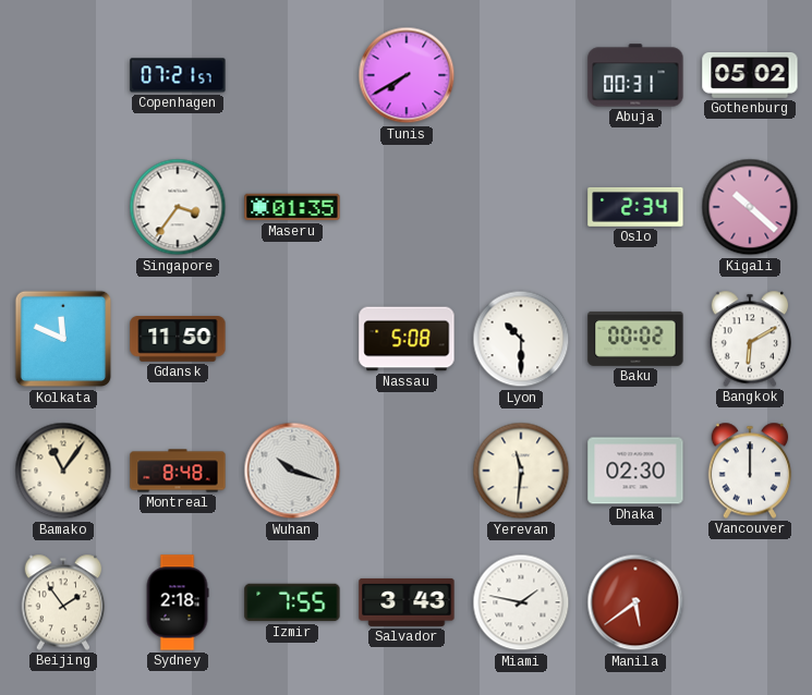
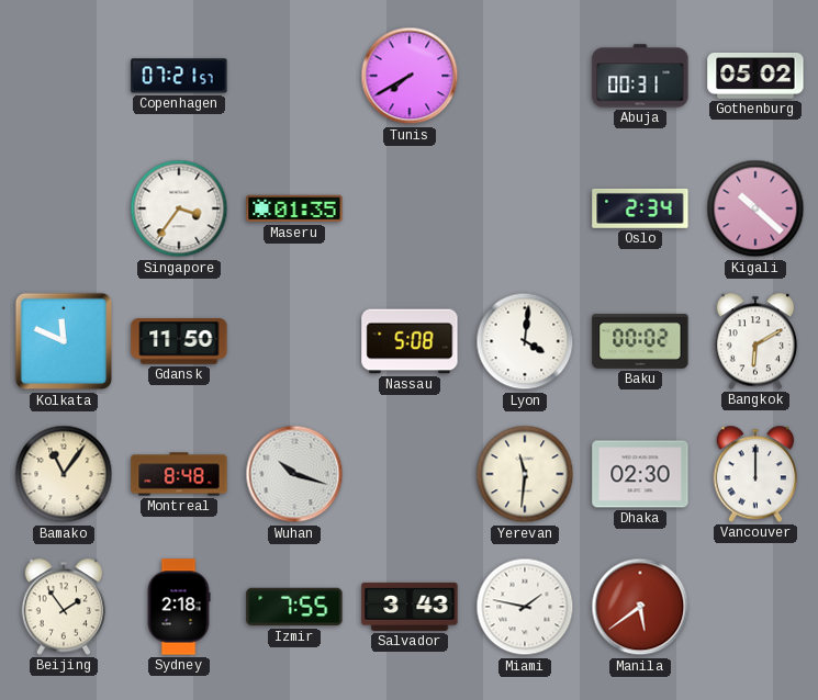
Lyon: 10:30 -> 4:01
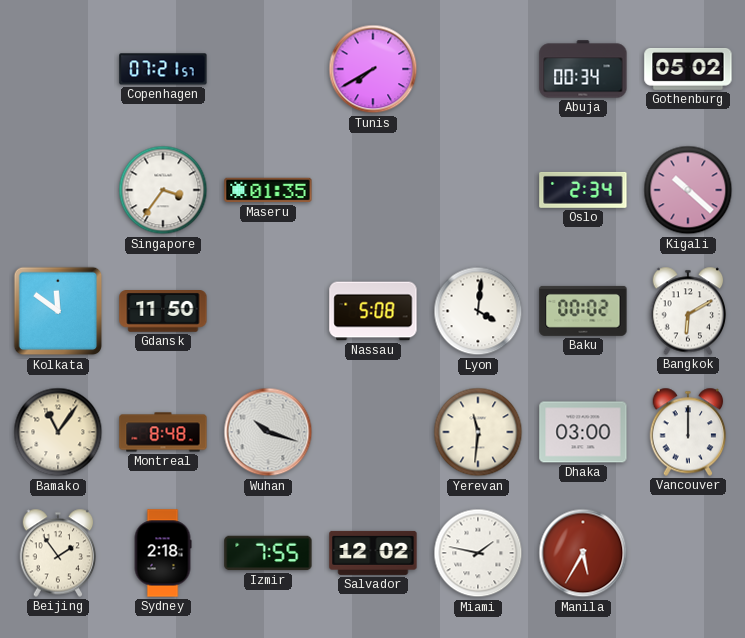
Abuja: 00:31 -> 00:34
Kolkata: 11:49 -> 11:51
Dhaka: 02:30 -> 03:00
Salvador: 3:43 -> 12:02
Manila: 5:39 -> 5:35
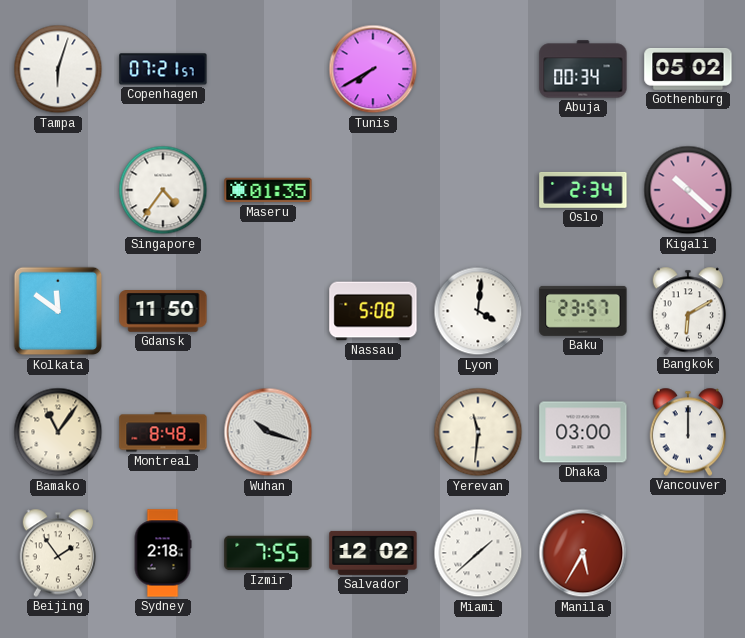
Tampa: none -> 6:03
Singapore: 3:36 -> 4:36
Baku: 00:02 -> 23:57
Miami: 1:47 -> 1:38
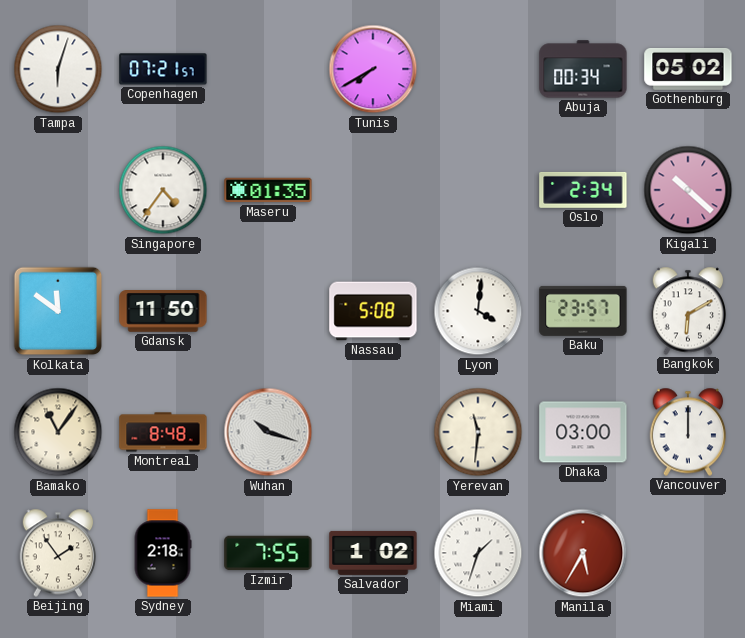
Salvador: 12:02 -> 1:02
Miami: 1:38 -> 1:33
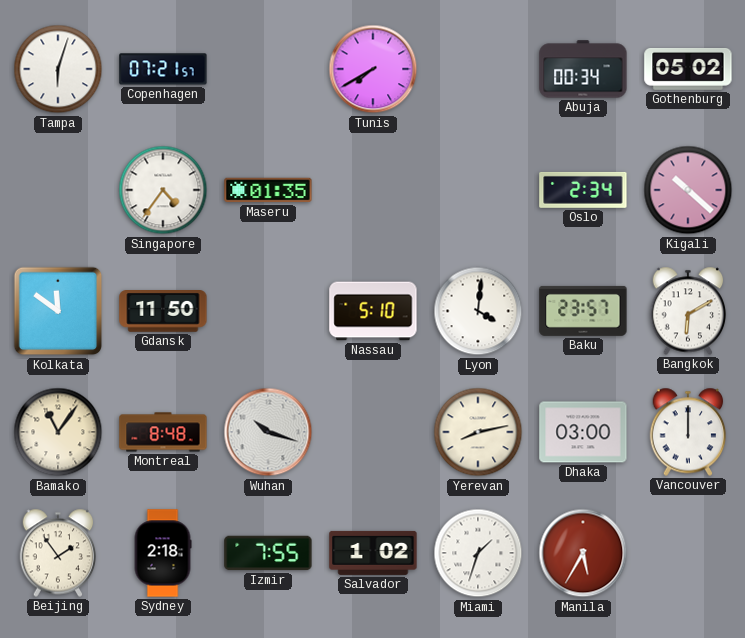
Nassau: 5:08 -> 5:10
Yerevan: 11:31 -> 8:13
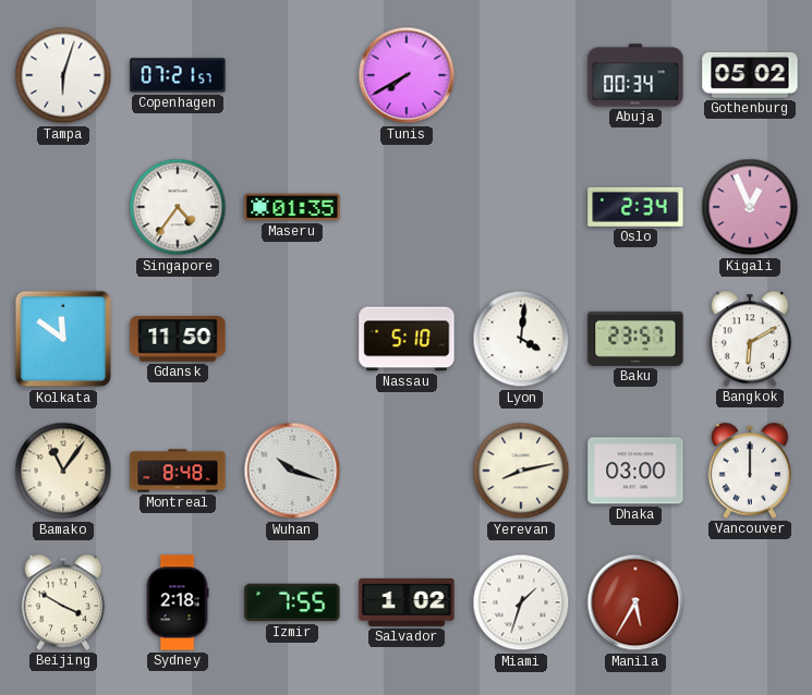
Kigali: 10:22 -> 12:56
Beijing: 1:54 -> 3:50
